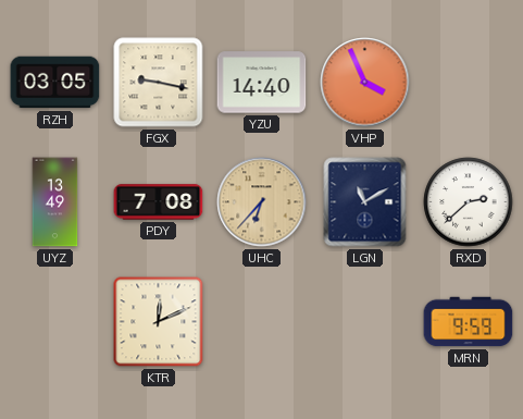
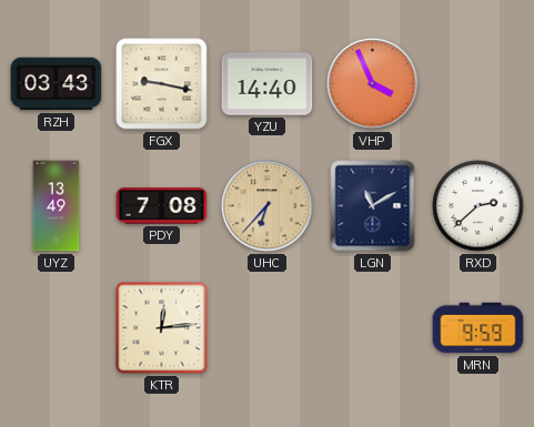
RZH: 03:05 -> 03:43
KTR: 12:11 -> 12:14
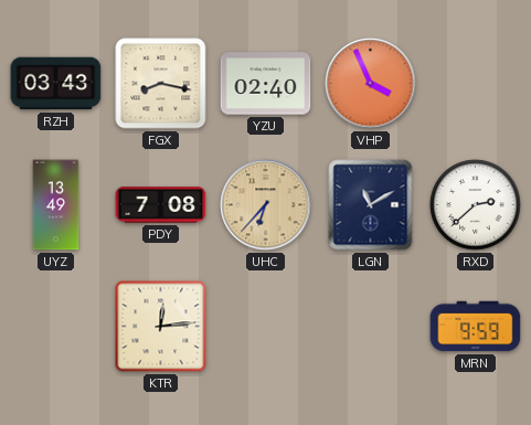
FGX: 9:17 -> 8:17
YZU: 14:40 -> 02:40
